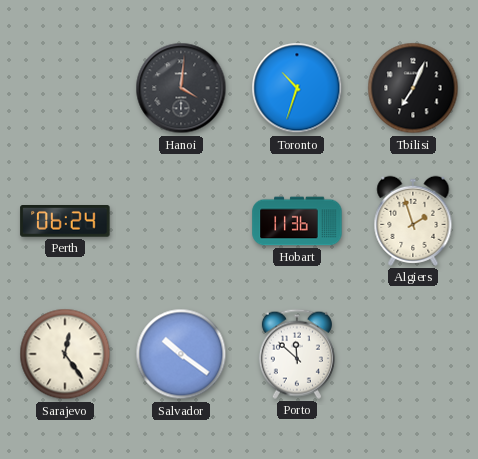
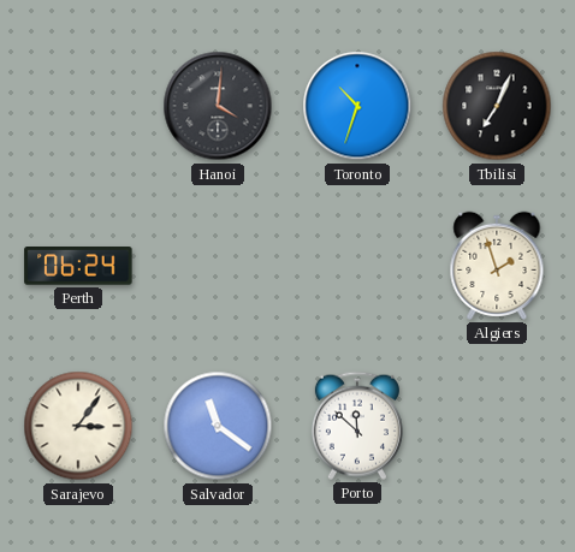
Hobart: 11:36 -> none
Sarajevo: 12:24 -> 3:06
Salvador: 10:21 -> 11:21
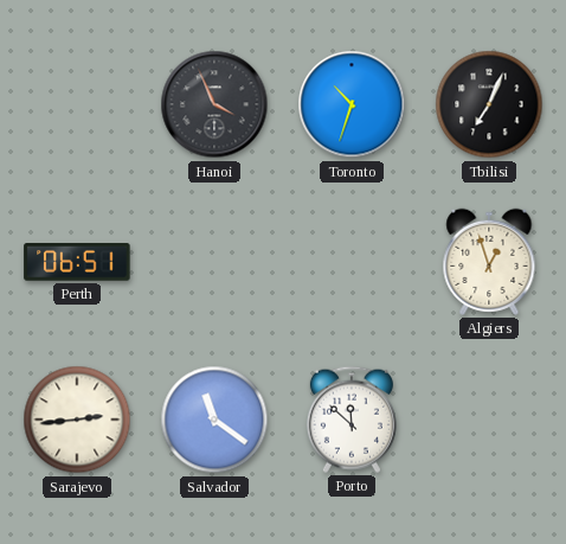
Hanoi: 4:01 -> 3:56
Perth: 06:24 -> 06:51
Algiers: 1:57 -> 12:57
Sarajevo: 3:06 -> 2:44
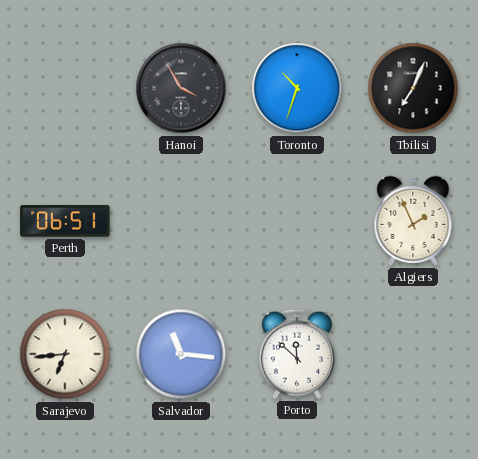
Hanoi: 3:56 -> 3:55
Algiers: 12:57 -> 1:56
Sarajevo: 2:44 -> 6:44
Salvador: 11:21 -> 11:16
